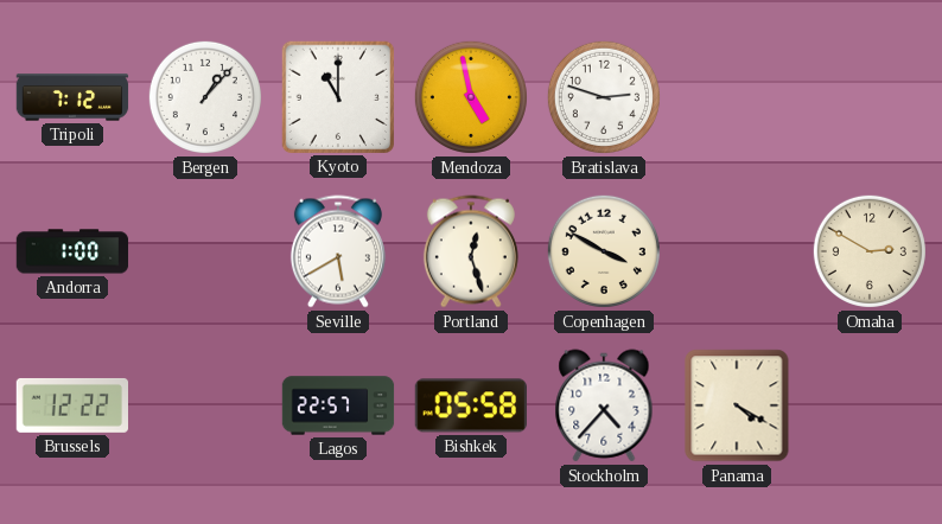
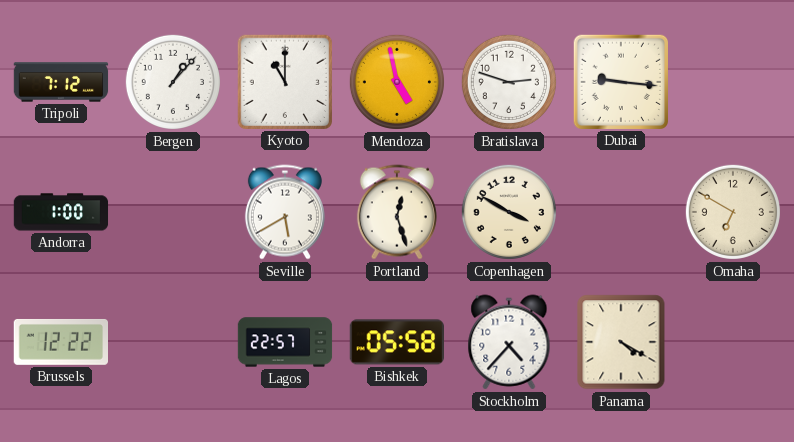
Dubai: none -> 9:16
Omaha: 2:50 -> 6:50
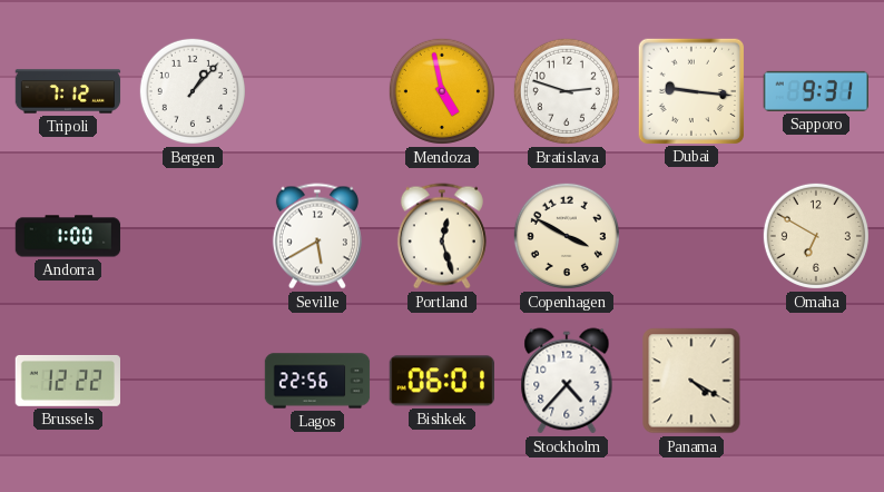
Kyoto: 11:00 -> none
Sapporo: none -> 9:31
Lagos: 22:57 -> 22:56
Bishkek: 05:58 -> 06:01
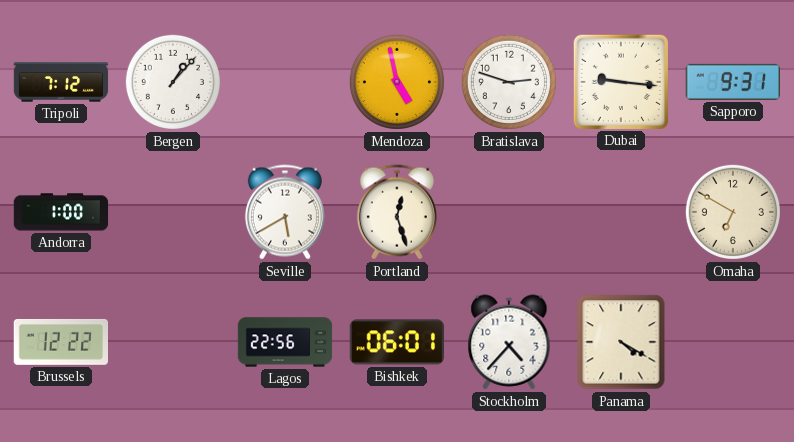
Copenhagen: 3:50 -> none
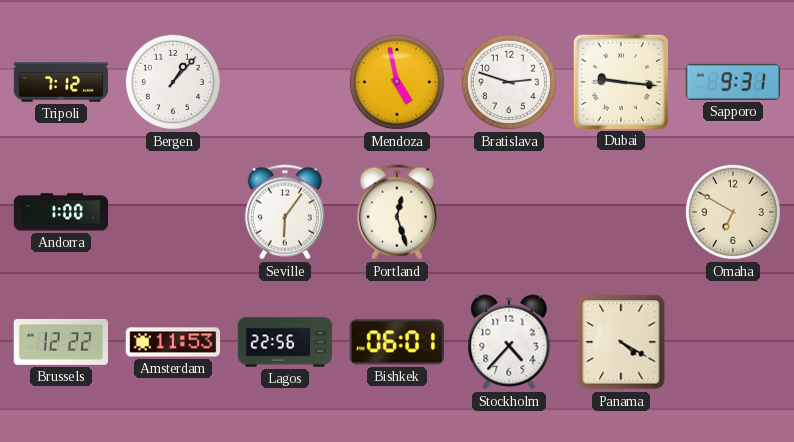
Seville: 5:40 -> 6:06
Amsterdam: none -> 11:53
